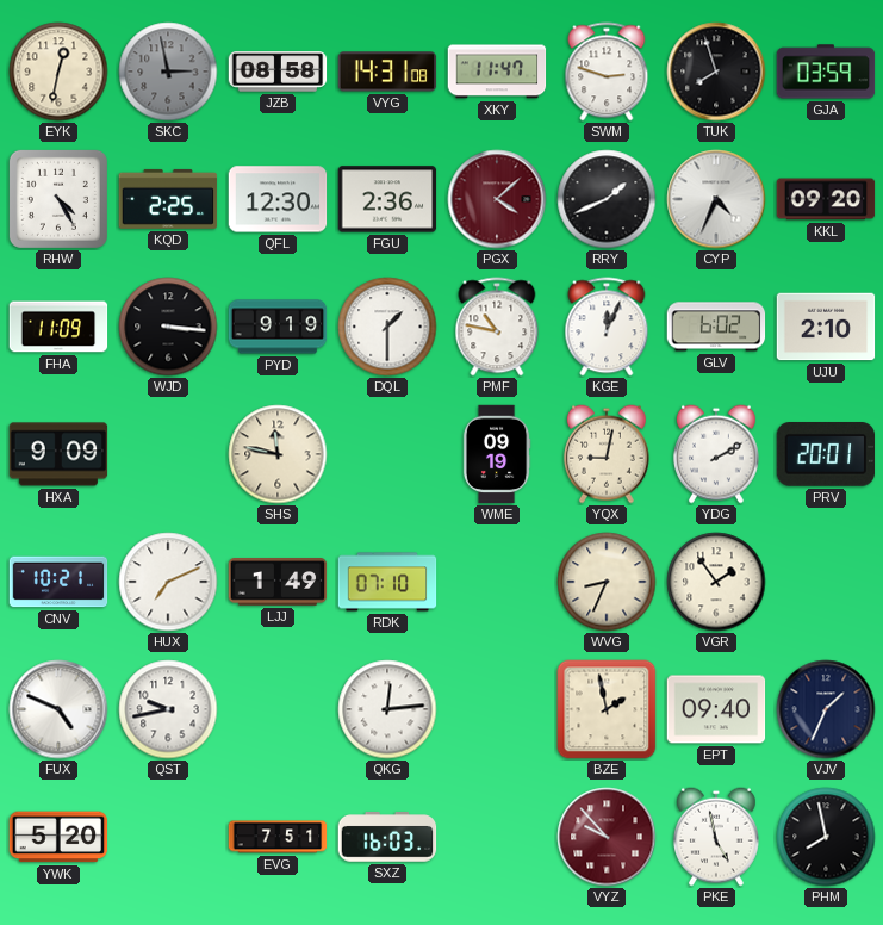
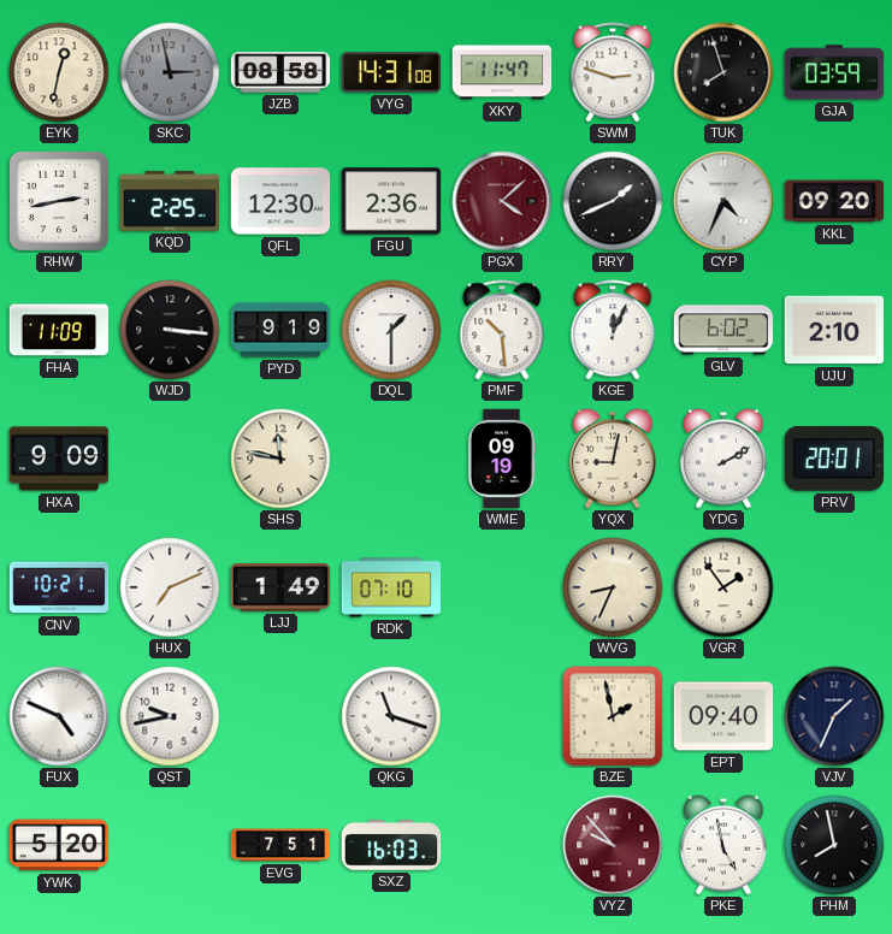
RHW: 4:25 -> 2:43
PMF: 10:47 -> 10:29
QKG: 12:14 -> 11:18
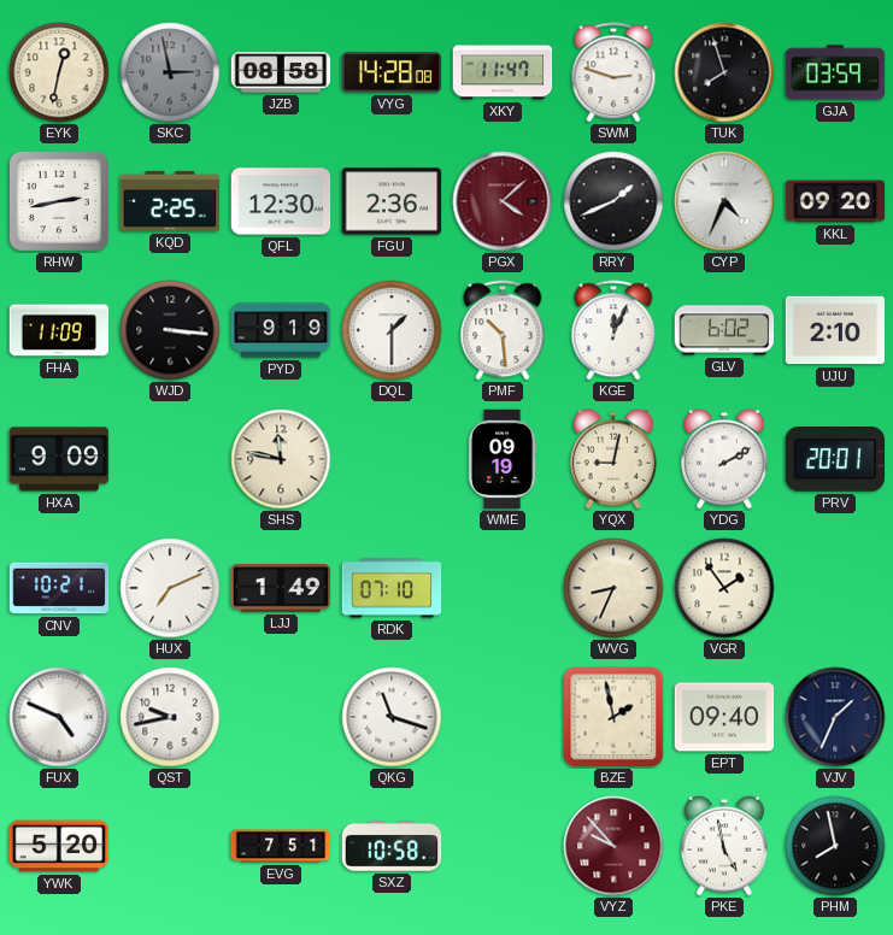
VYG: 14:31 -> 14:28
SXZ: 16:03 -> 10:58
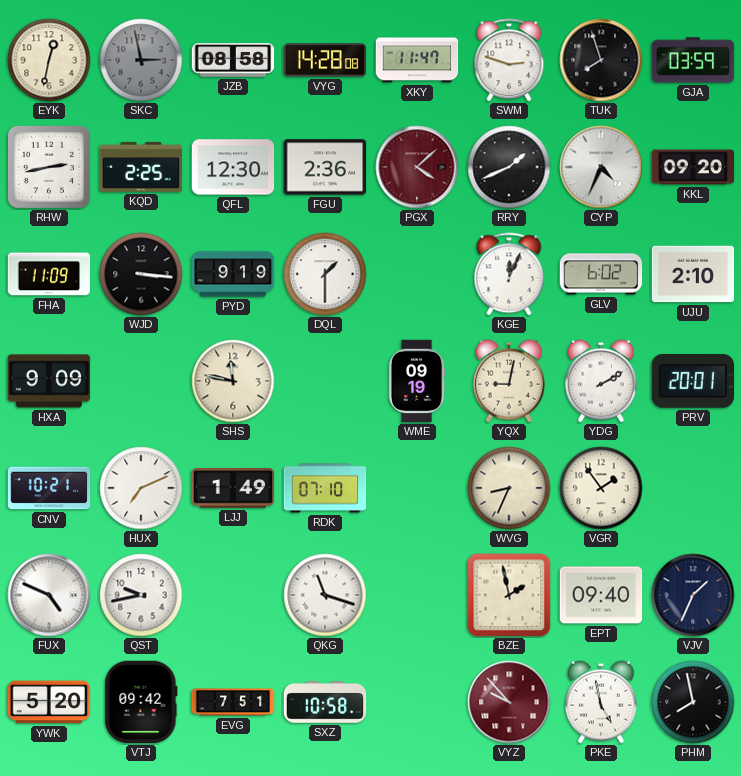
PMF: 10:29 -> none
VTJ: none -> 09:42
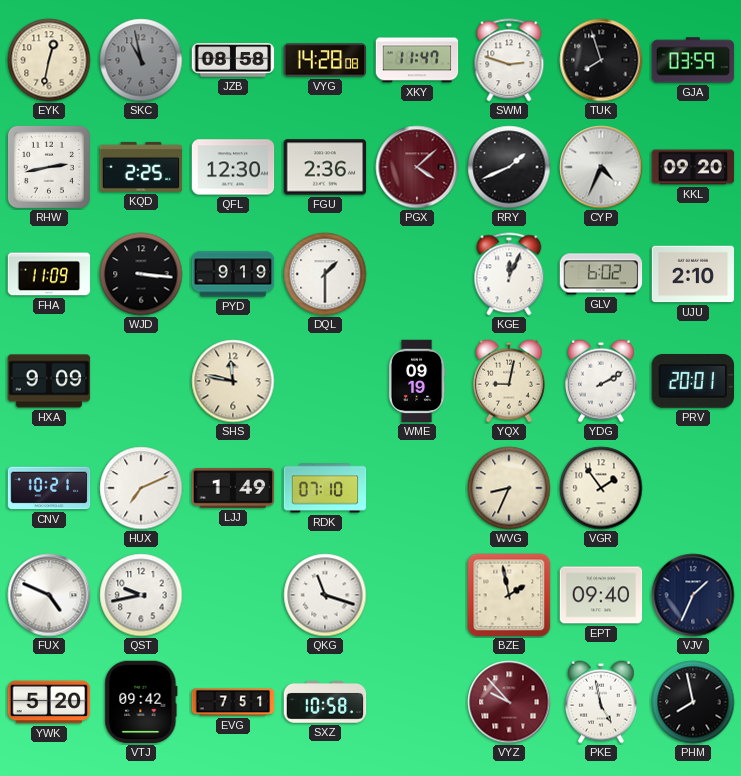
SKC: 2:58 -> 10:58
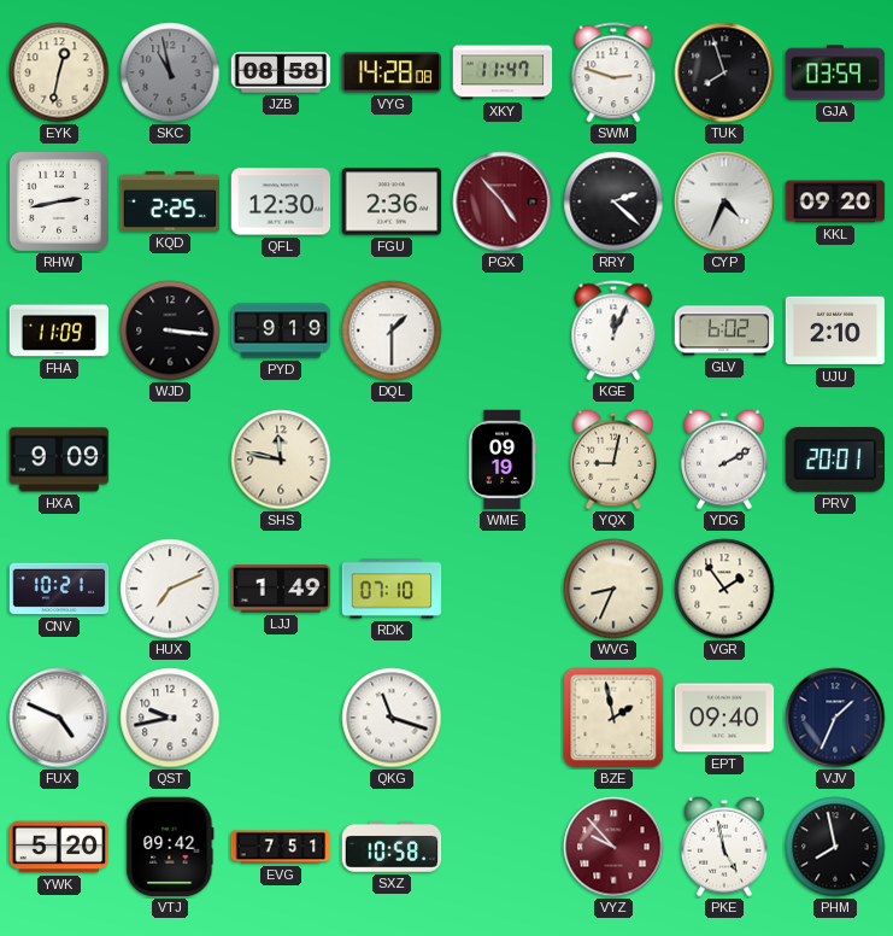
PGX: 4:08 -> 4:53
RRY: 1:41 -> 2:22
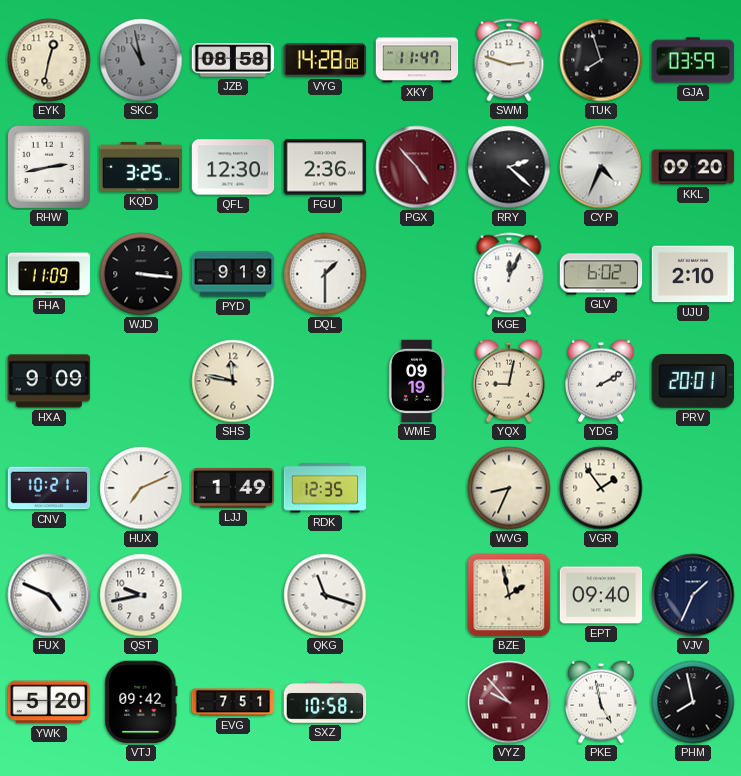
KQD: 2:25 -> 3:25
RDK: 07:10 -> 12:35
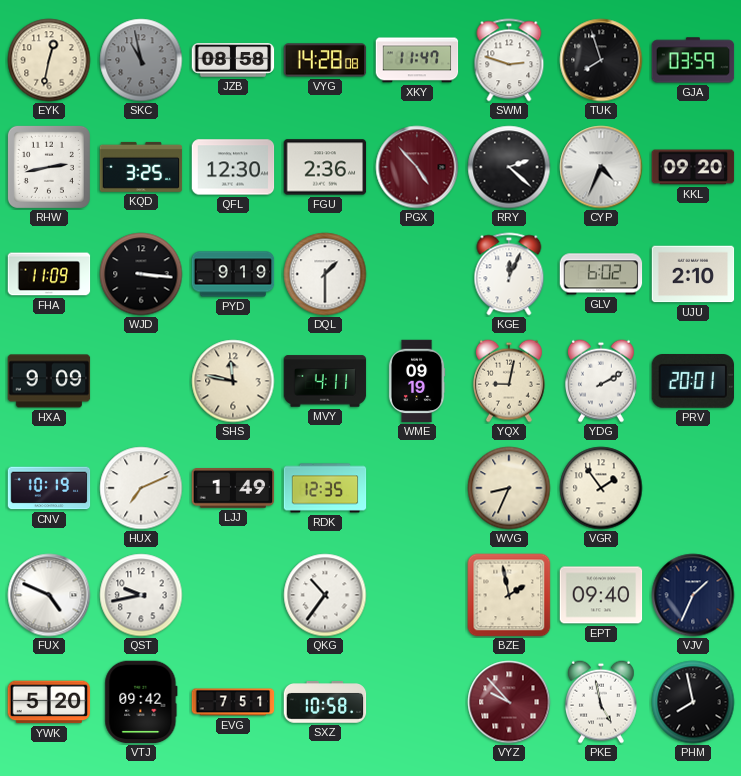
MVY: none -> 4:11
CNV: 10:21 -> 10:19
QKG: 11:18 -> 10:36
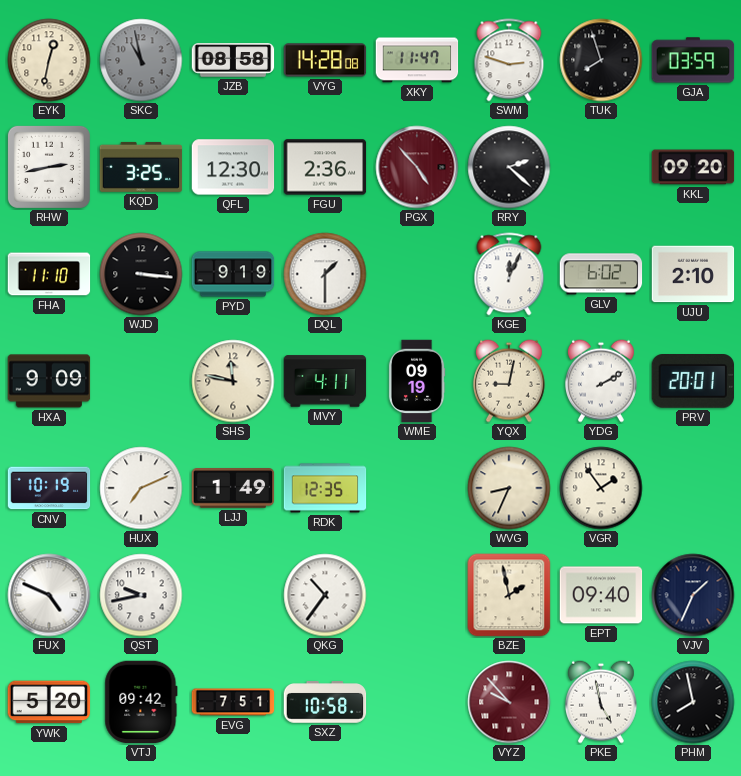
CYP: 4:34 -> none
FHA: 11:09 -> 11:10
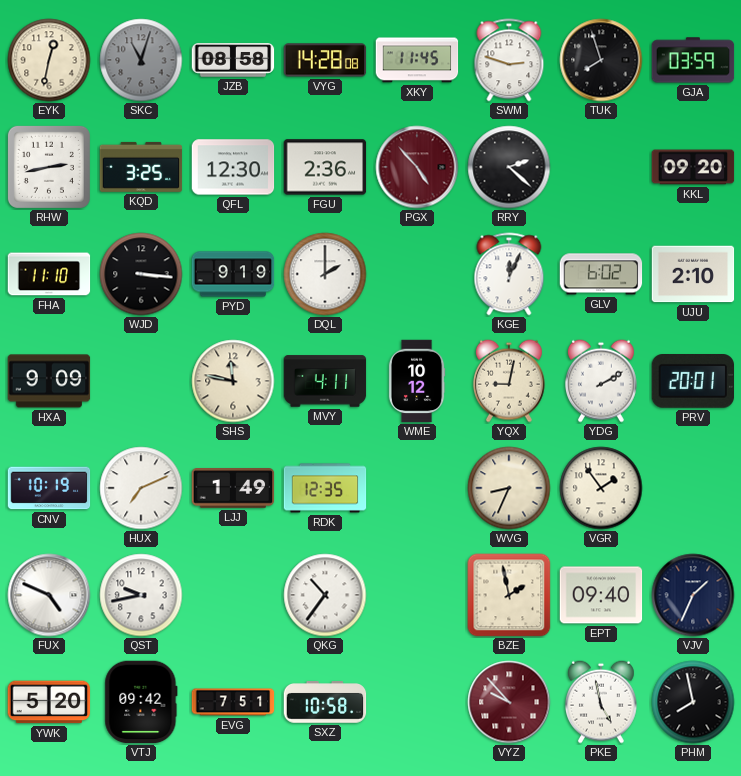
SKC: 10:58 -> 11:03
XKY: 11:47 -> 11:45
DQL: 1:30 -> 2:00
WME: 09:19 -> 10:12
